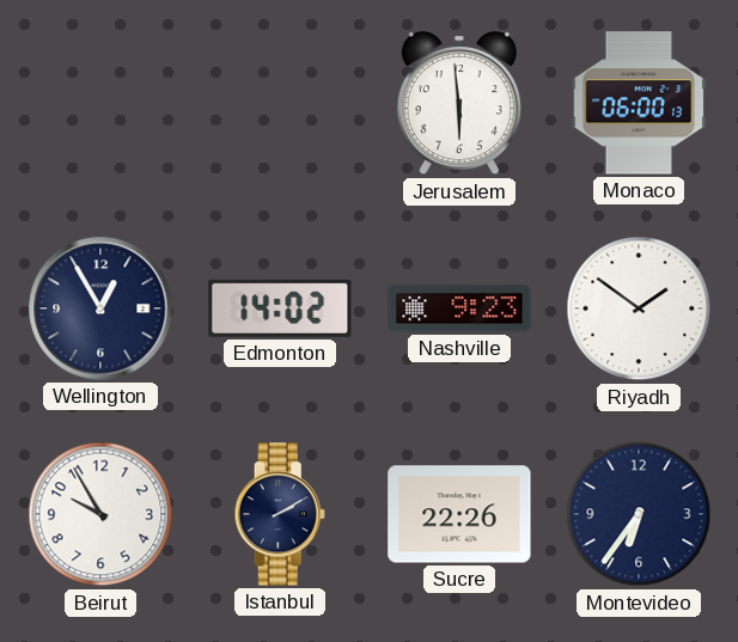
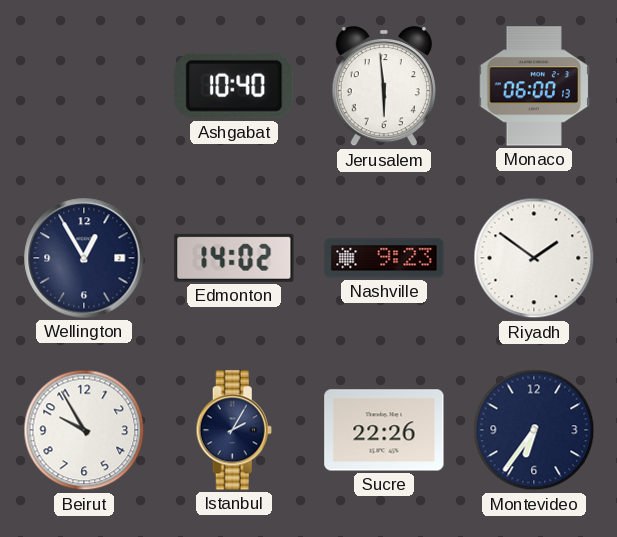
Ashgabat: none -> 10:40
Istanbul: 2:10 -> 2:05
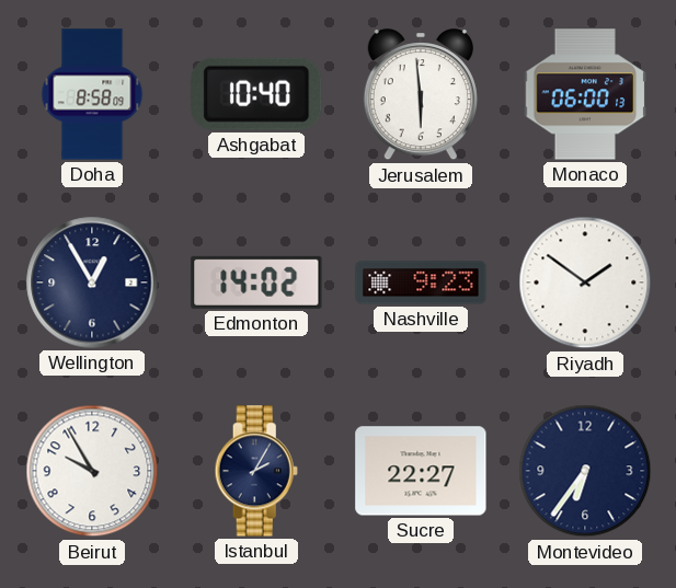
Doha: none -> 8:58
Sucre: 22:26 -> 22:27
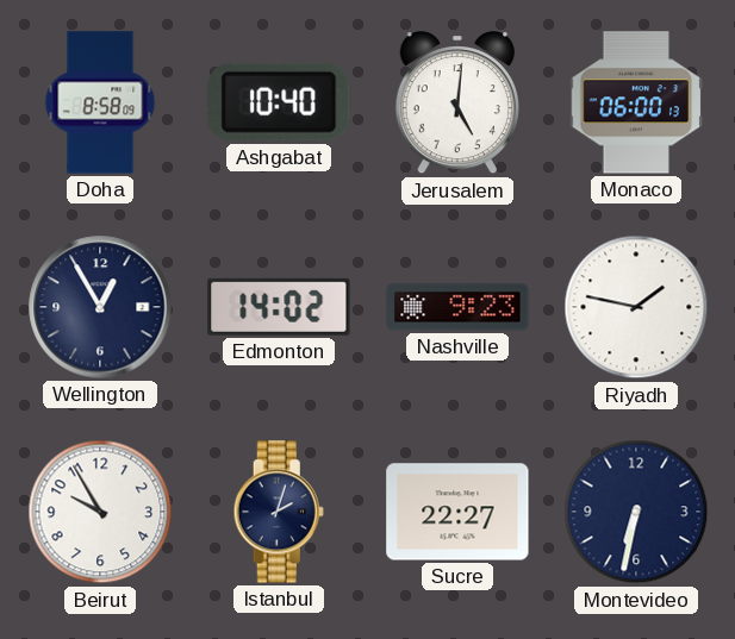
Jerusalem: 5:59 -> 5:01
Riyadh: 1:51 -> 1:47
Istanbul: 2:05 -> 2:03
Montevideo: 6:36 -> 6:32
